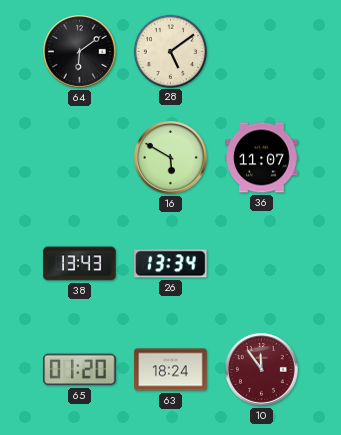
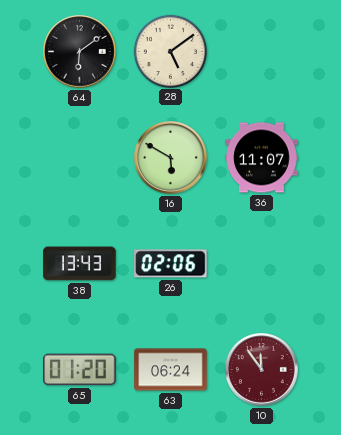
26: 13:34 -> 02:06
63: 18:24 -> 06:24
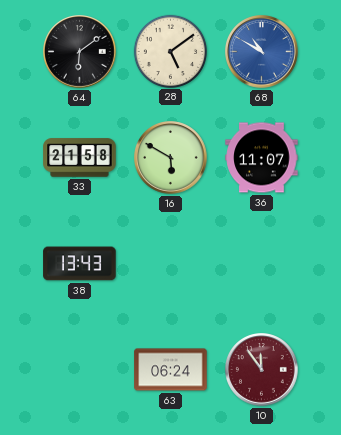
68: none -> 10:50
33: none -> 21:58
26: 02:06 -> none
65: 01:20 -> none
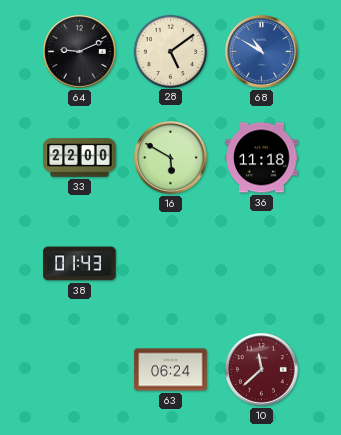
64: 6:09 -> 9:11
33: 21:58 -> 22:00
36: 11:07 -> 11:18
38: 13:43 -> 01:43
10: 11:54 -> 11:38
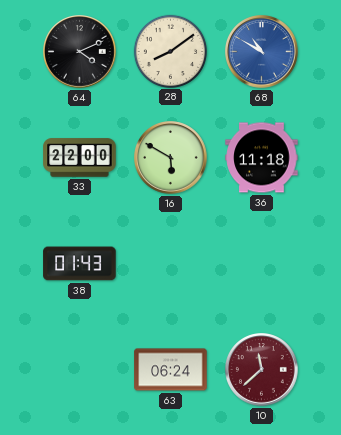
64: 9:11 -> 4:11
28: 5:09 -> 8:09
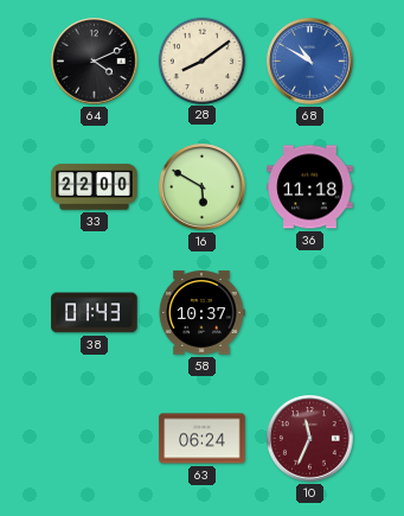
58: none -> 10:37
10: 11:38 -> 11:34
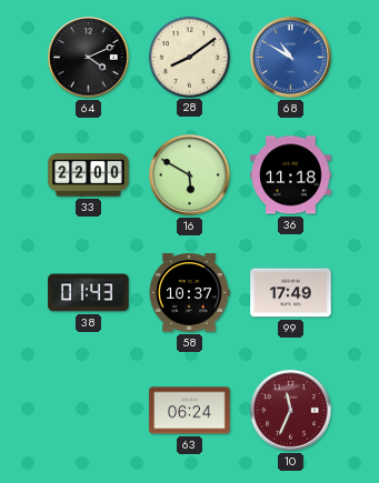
99: none -> 17:49
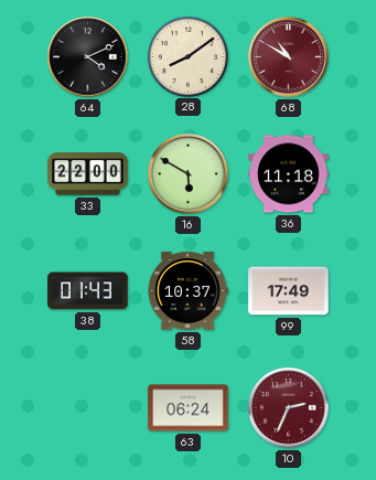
68 dial: blue -> burgundy
10: 11:34 -> 2:34
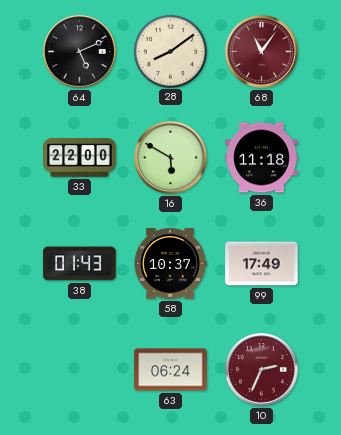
64: 4:11 -> 5:11
68: 10:50 -> 11:06
